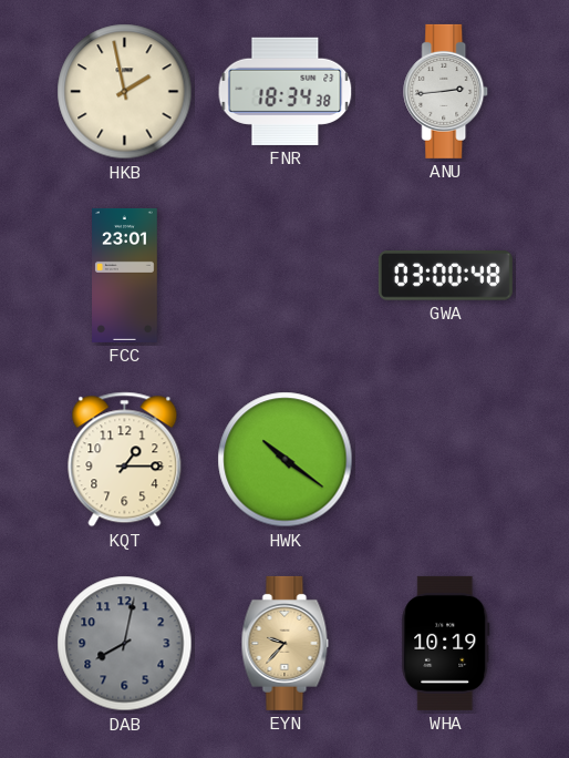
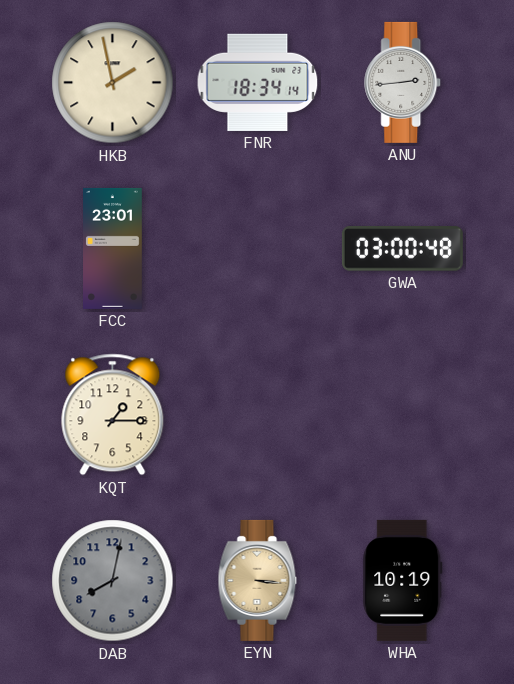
FNR: 18:34:38 -> 18:34:14
HWK: 10:21 -> none
EYN: 9:37 -> 3:16
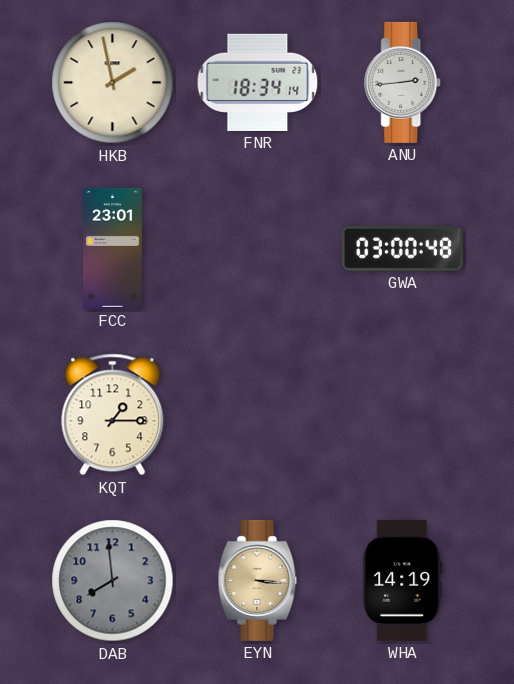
DAB: 8:02 -> 7:59
WHA: 10:19 -> 14:19
